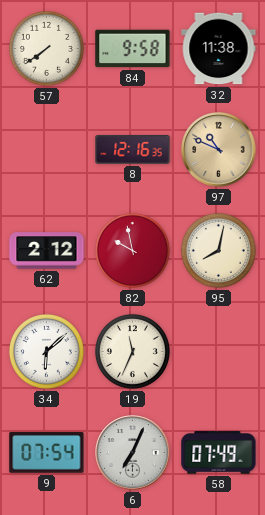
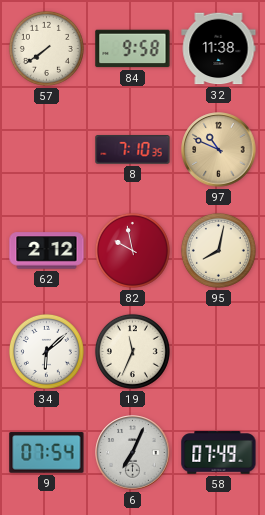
8: 12:16 -> 7:10
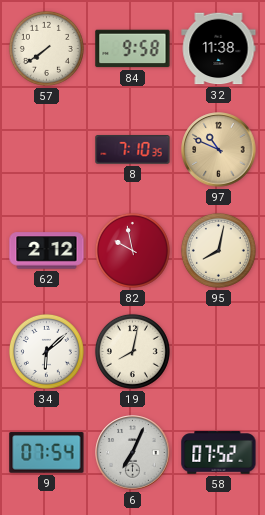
19: 11:34 -> 8:02
58: 07:49 -> 07:52
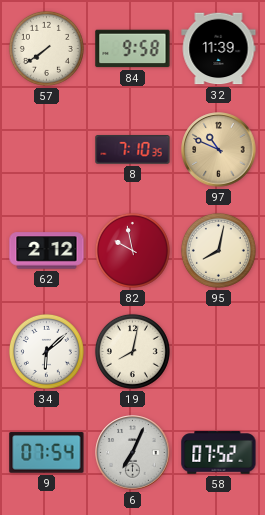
32: 11:38 -> 11:39
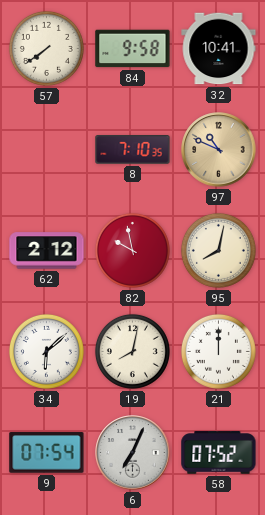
32: 11:39 -> 10:41
21: none -> 12:00
